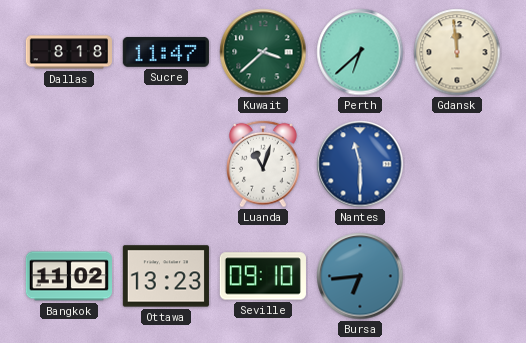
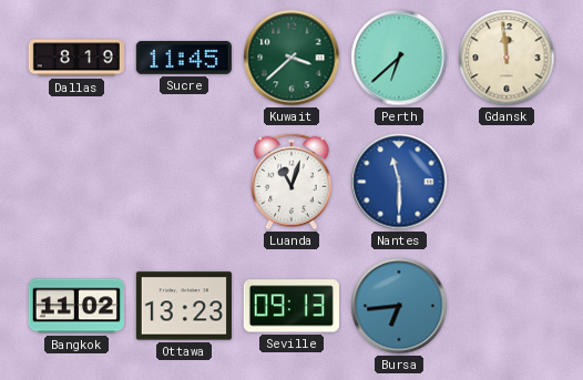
Dallas: 8:18 -> 8:19
Sucre: 11:47 -> 11:45
Seville: 09:10 -> 09:13
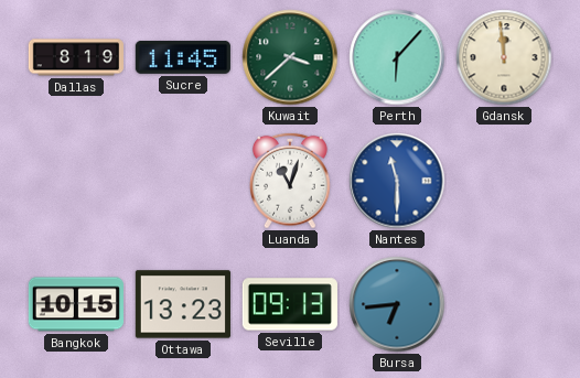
Perth: 6:38 -> 6:07
Bangkok: 11:02 -> 10:15
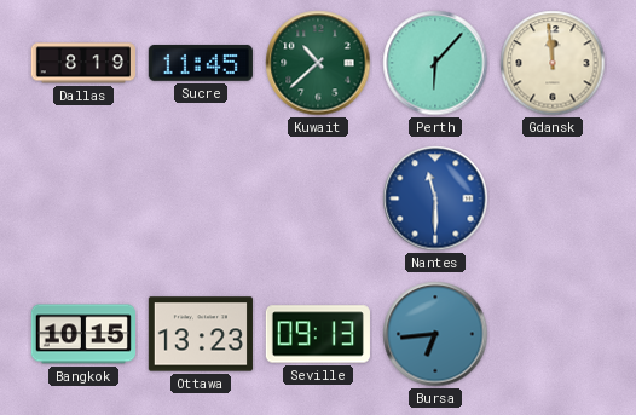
Kuwait: 3:38 -> 10:38
Luanda: 11:03 -> none
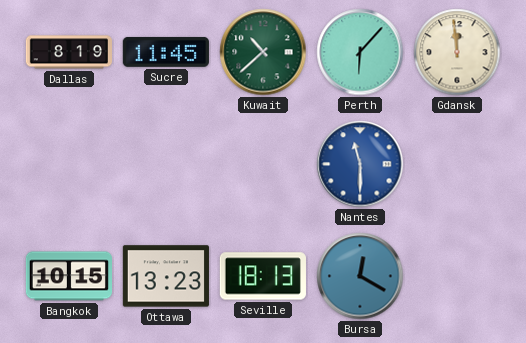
Seville: 09:13 -> 18:13
Bursa: 6:44 -> 12:20
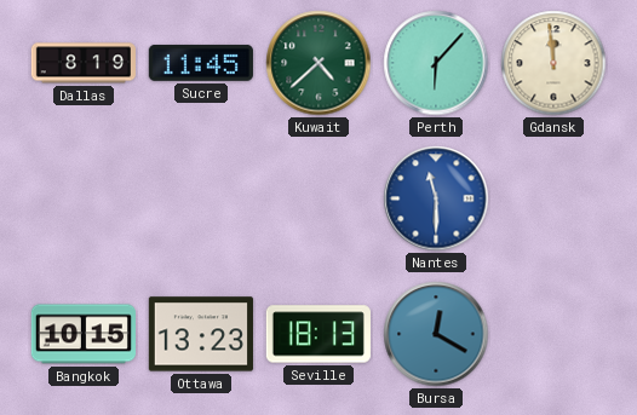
Kuwait: 10:38 -> 4:38
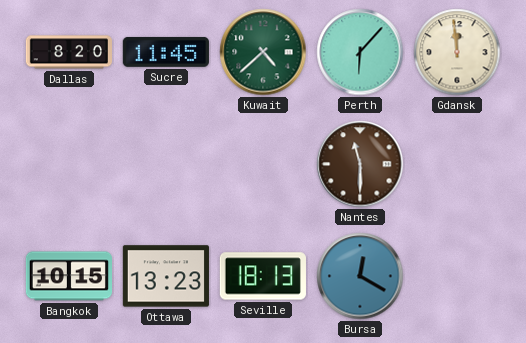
Dallas: 8:19 -> 8:20
Nantes dial: blue -> brown
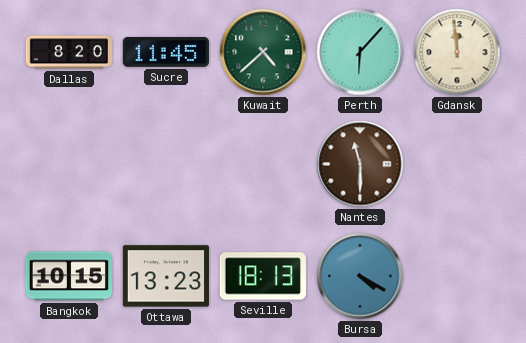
Bursa: 12:20 -> 4:20
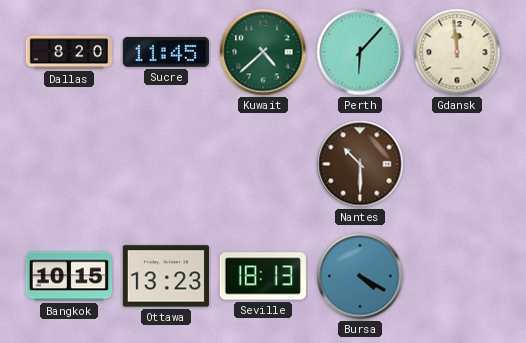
Nantes: 11:30 -> 10:30
